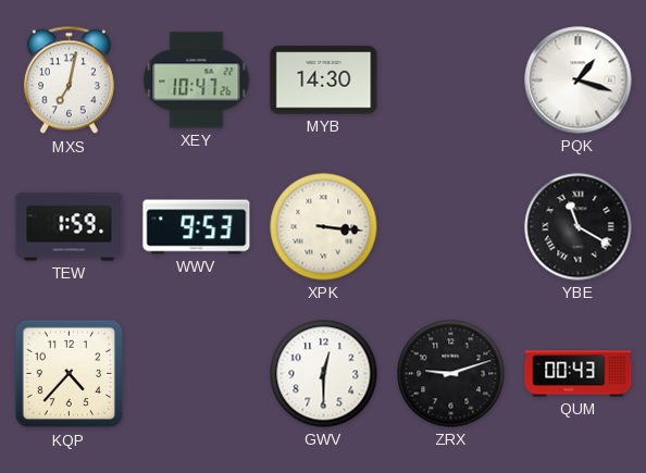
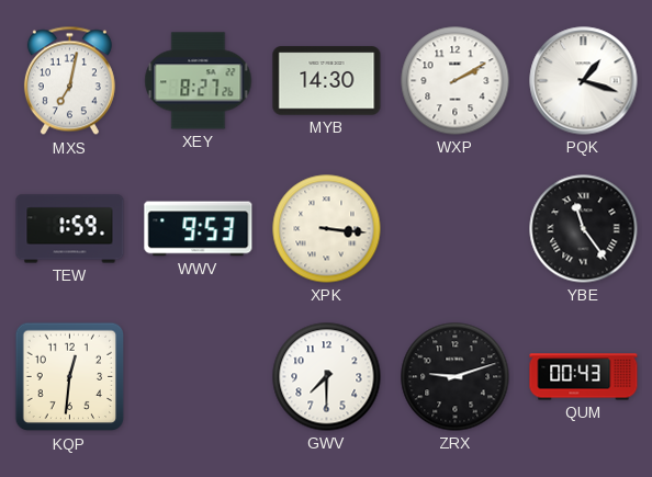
XEY: 10:47 -> 8:27
WXP: none -> 2:10
YBE: 11:20 -> 11:24
KQP: 4:37 -> 12:31
GWV: 12:30 -> 7:30
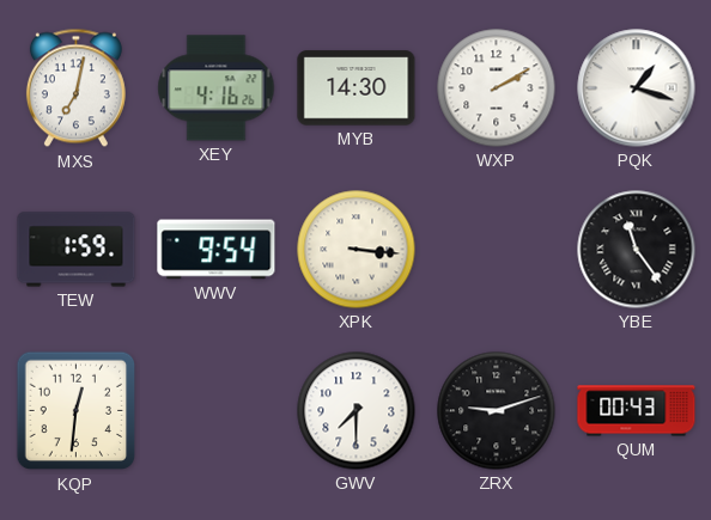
XEY: 8:27 -> 4:16
WWV: 9:53 -> 9:54
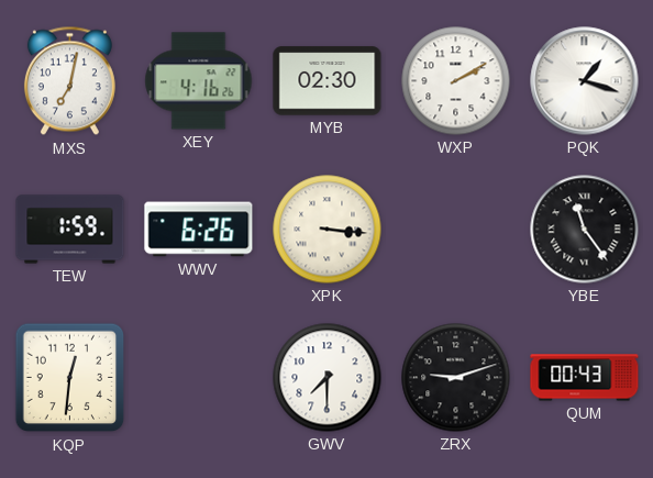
MYB: 14:30 -> 02:30
WWV: 9:54 -> 6:26
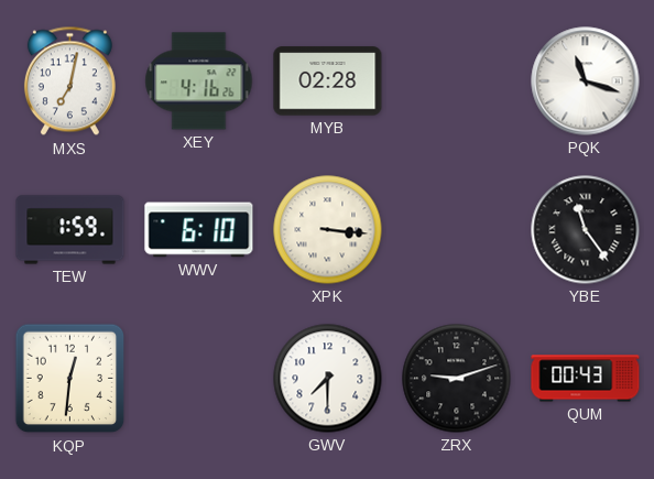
MYB: 02:30 -> 02:28
WXP: 2:10 -> none
PQK: 1:18 -> 11:18
WWV: 6:26 -> 6:10
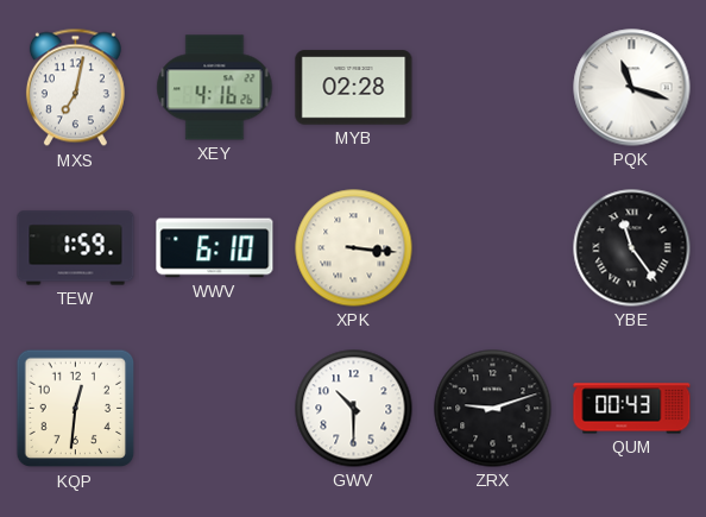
GWV: 7:30 -> 10:30
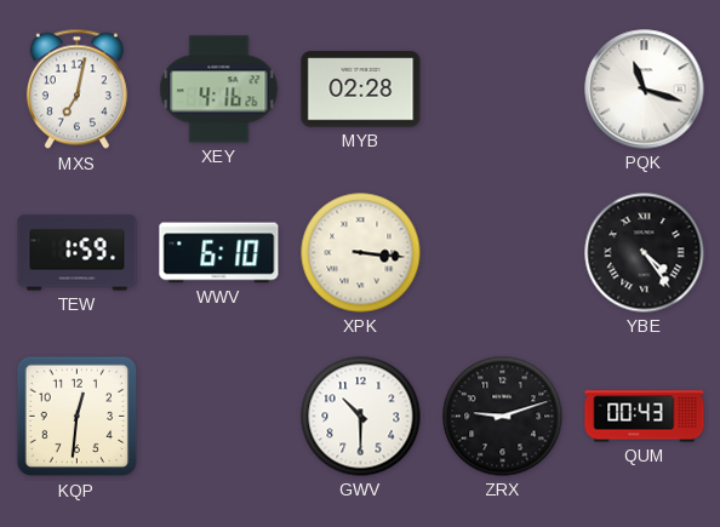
YBE: 11:24 -> 4:24
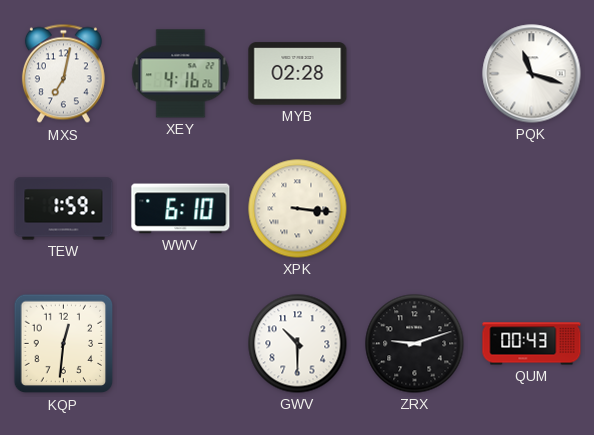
YBE: 4:24 -> none
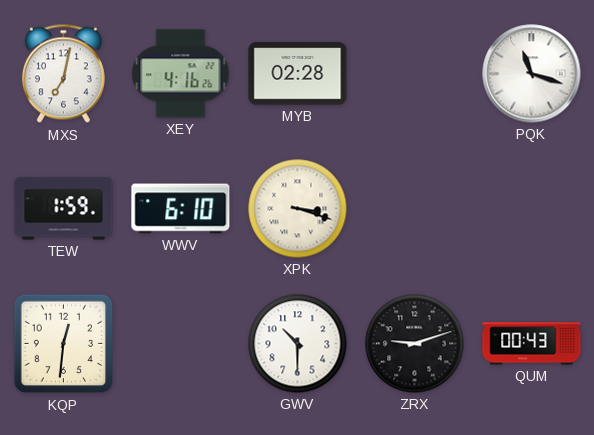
XPK: 3:16 -> 3:18
